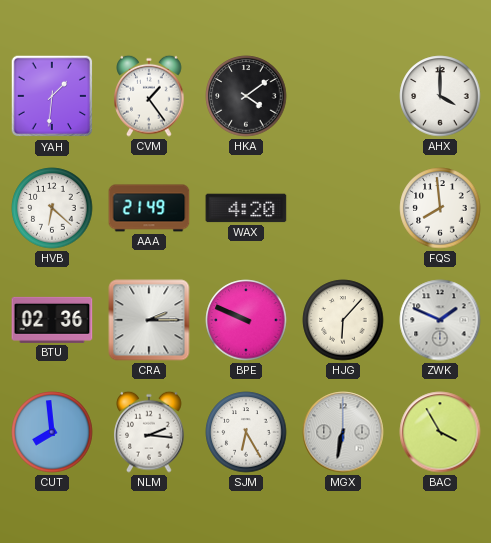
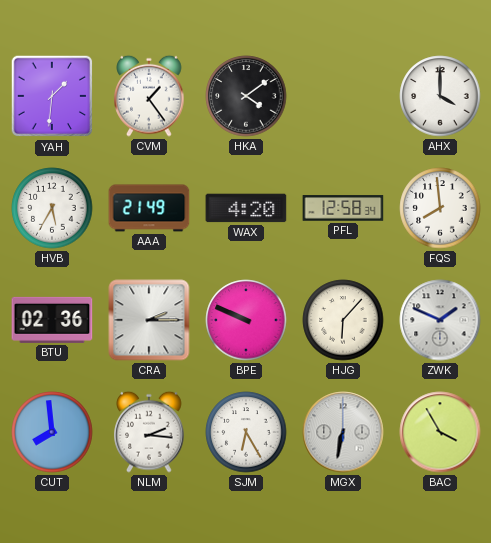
HVB: 6:22 -> 5:35
PFL: none -> 12:58
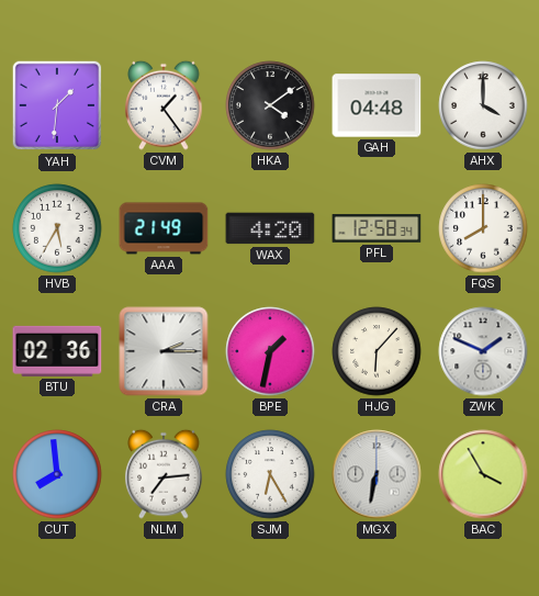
GAH: none -> 04:48
FQS: 7:59 -> 8:00
BPE: 9:49 -> 1:32
NLM: 2:16 -> 7:14
